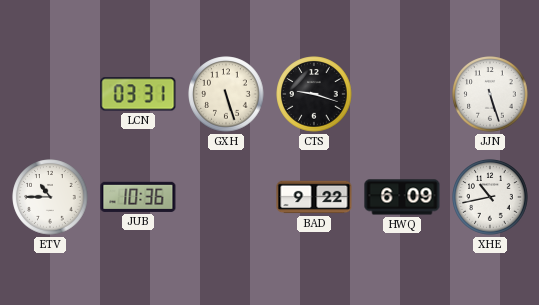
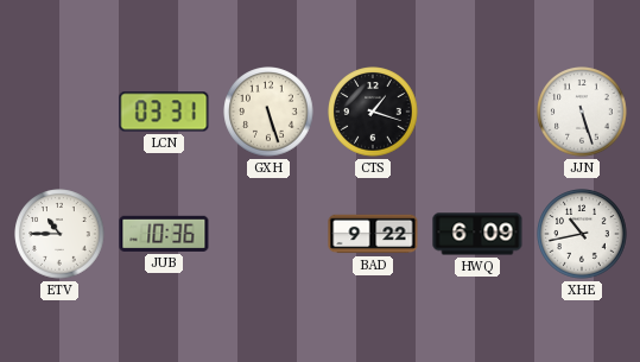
CTS: 9:18 -> 1:18
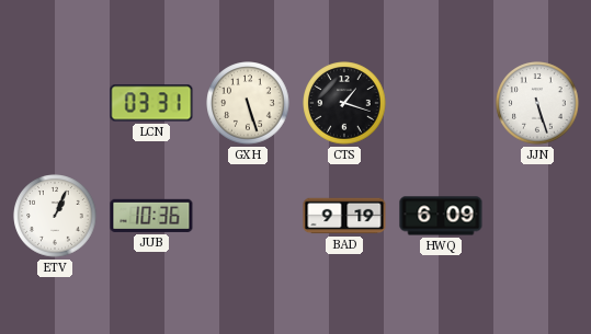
ETV: 10:45 -> 1:04
BAD: 9:22 -> 9:19
XHE: 10:43 -> none
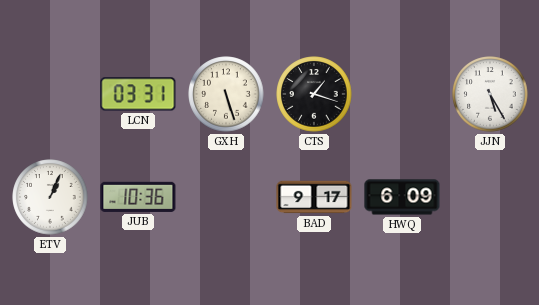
JJN: 5:27 -> 5:25
BAD: 9:19 -> 9:17
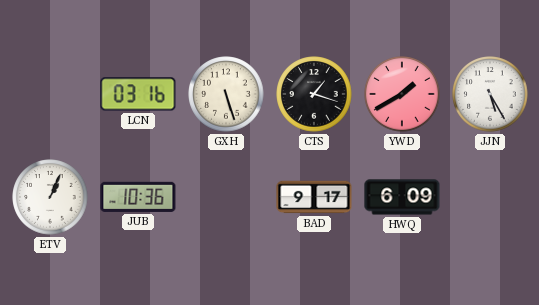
LCN: 03:31 -> 03:16
YWD: none -> 1:40
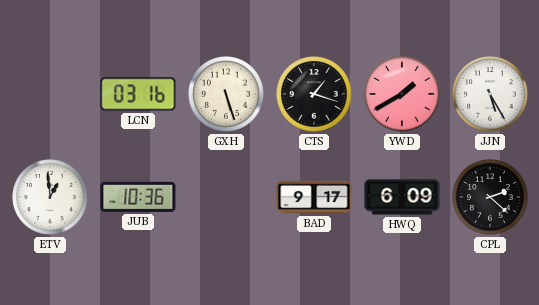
ETV: 1:04 -> 12:59
CPL: none -> 2:22
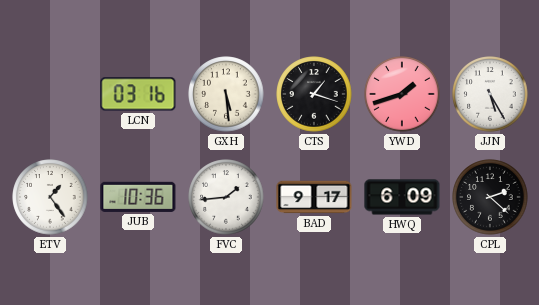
GXH: 5:27 -> 5:29
YWD: 1:40 -> 1:42
ETV: 12:59 -> 1:24
FVC: none -> 1:44
